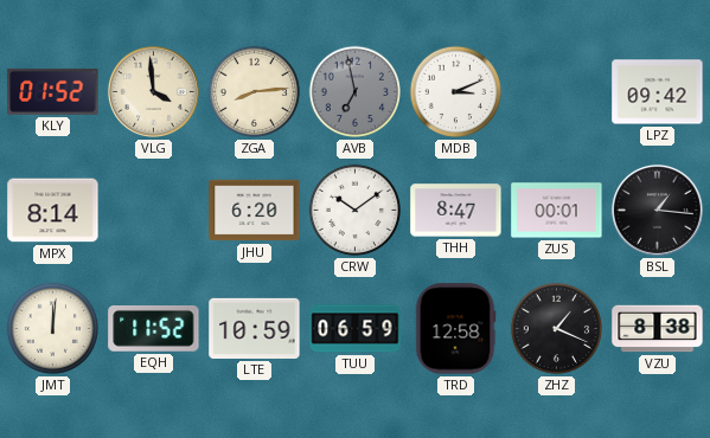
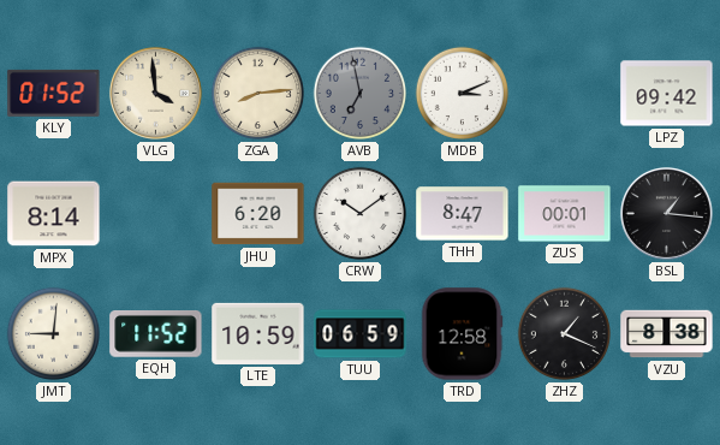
JMT: 12:01 -> 9:01
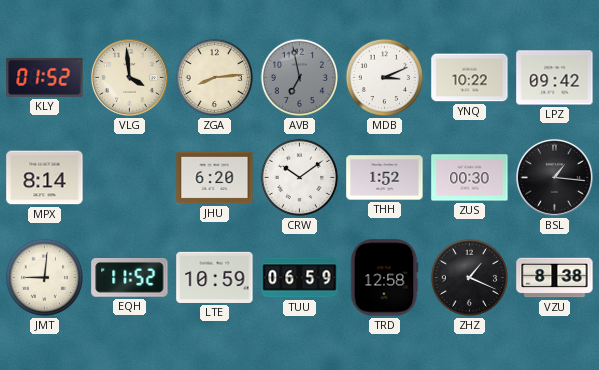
YNQ: none -> 10:22
THH: 8:47 -> 1:52
ZUS: 00:01 -> 00:30
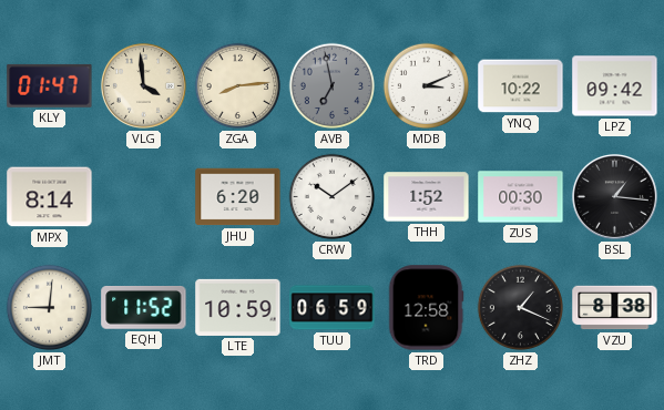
KLY: 01:52 -> 01:47
